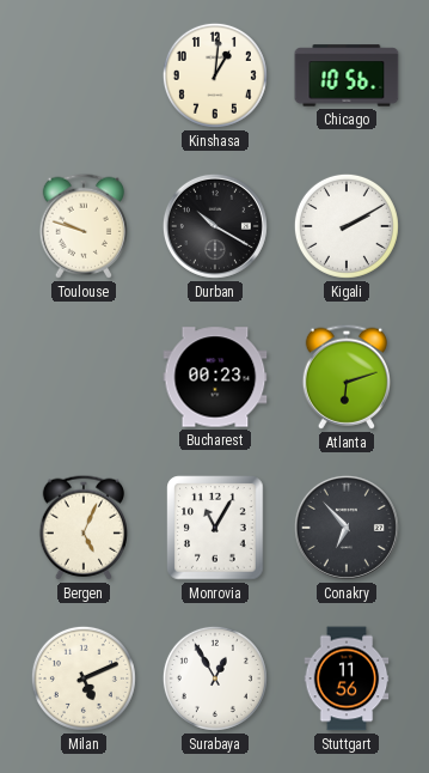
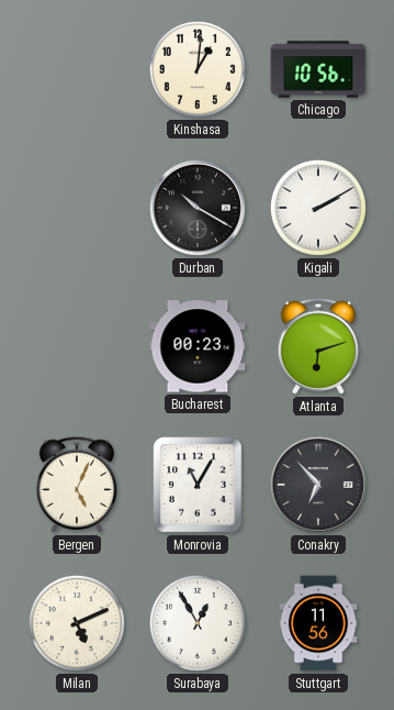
Toulouse: 9:48 -> none
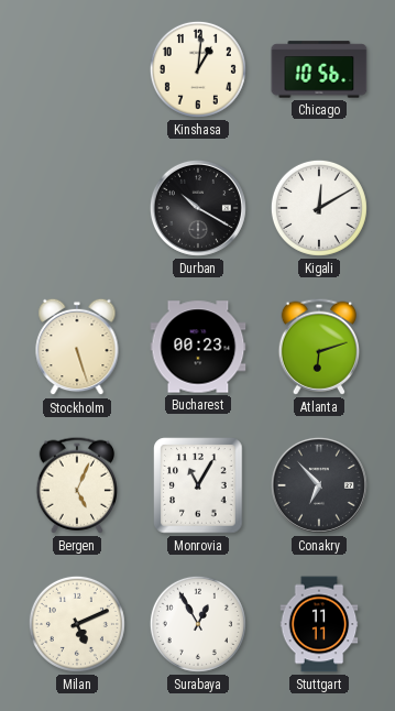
Kigali: 2:10 -> 12:10
Stockholm: none -> 5:27
Stuttgart: 11:56 -> 11:11
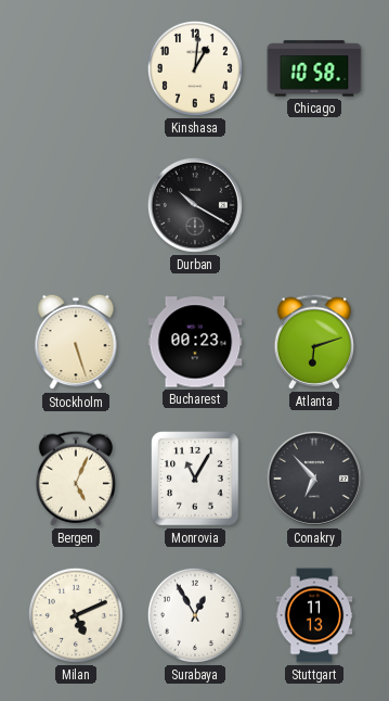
Chicago: 10:56 -> 10:58
Kigali: 12:10 -> none
Stuttgart: 11:11 -> 11:13
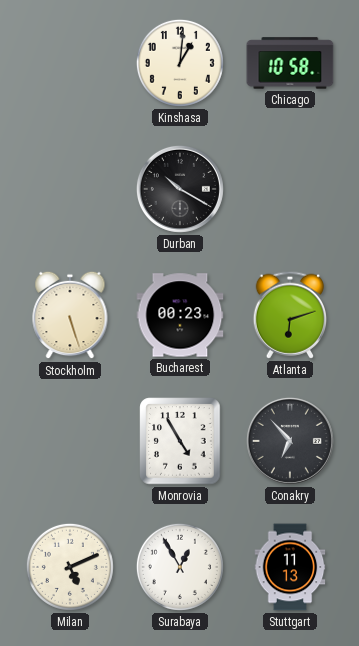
Bergen: 5:04 -> none
Monrovia: 11:05 -> 4:55
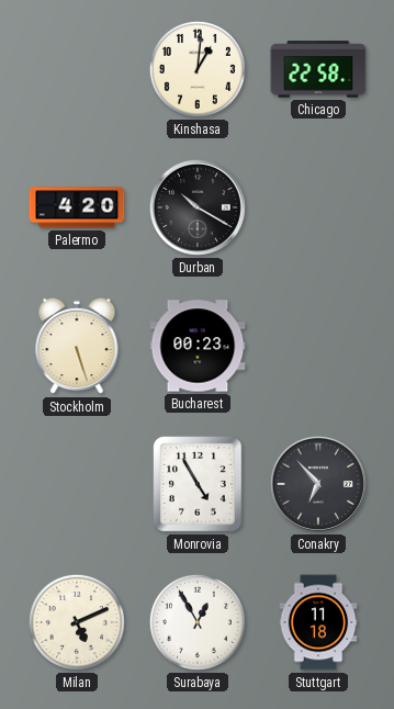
Chicago: 10:58 -> 22:58
Palermo: none -> 4:20
Atlanta: 6:12 -> none
Stuttgart: 11:13 -> 11:18
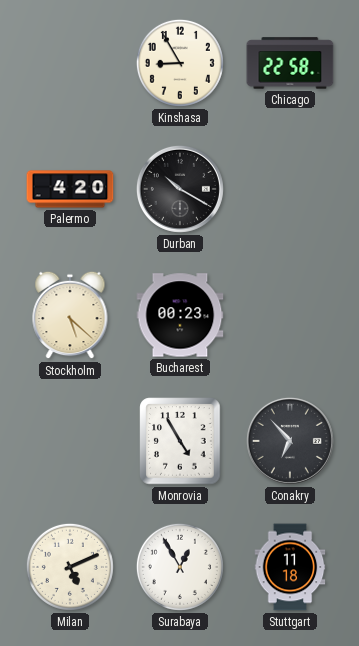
Kinshasa: 1:01 -> 8:55
Stockholm: 5:27 -> 5:22
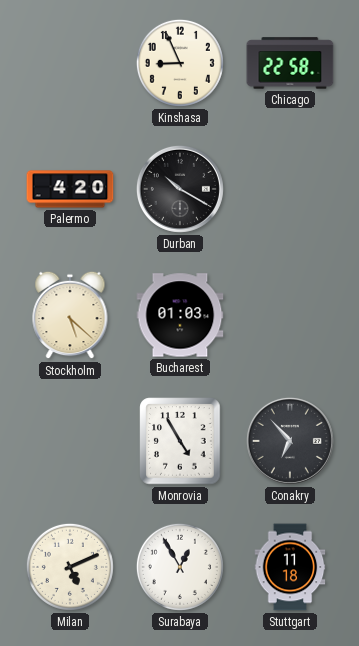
Kinshasa: 8:55 -> 8:56
Bucharest: 00:23 -> 01:03
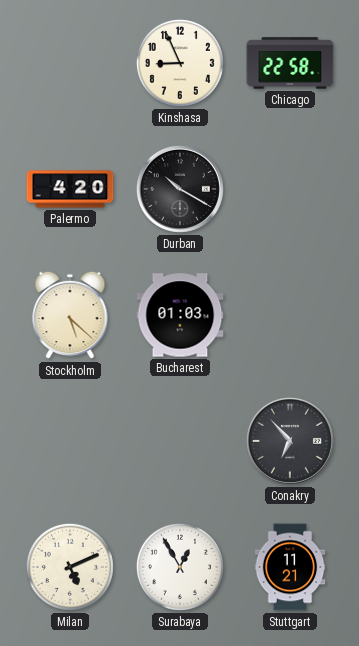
Monrovia: 4:55 -> none
Stuttgart: 11:18 -> 11:21
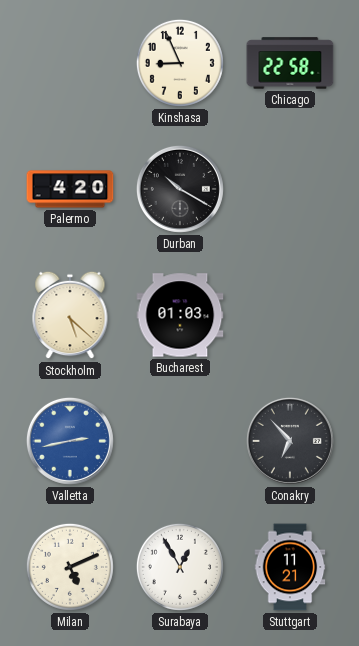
Valletta: none -> 2:43
